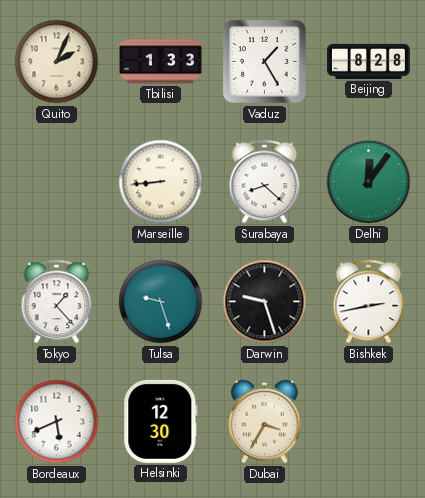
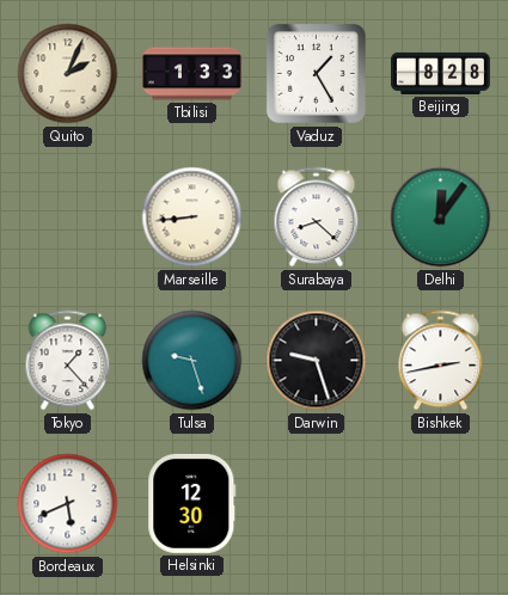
Dubai: 3:35 -> none
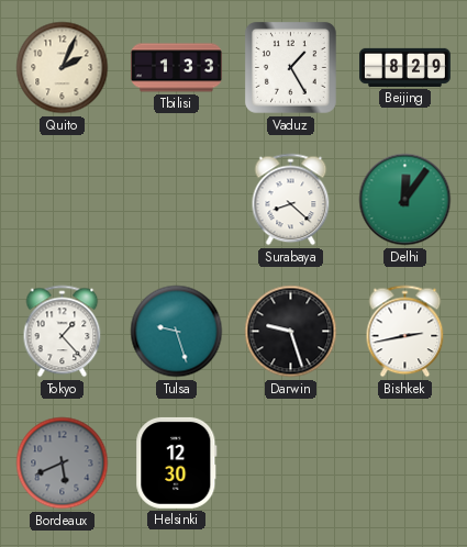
Beijing: 8:28 -> 8:29
Marseille: 8:44 -> none
Bordeaux dial: white -> grey
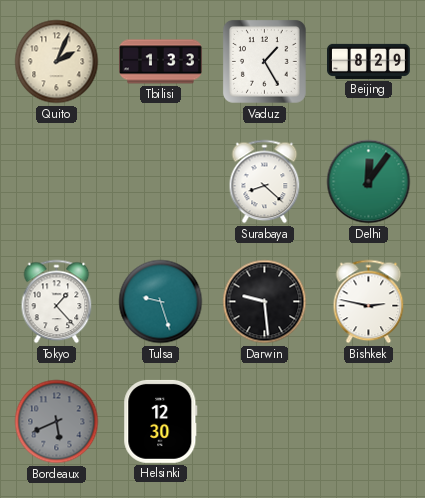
Darwin: 9:27 -> 9:29
Bishkek: 2:43 -> 2:47
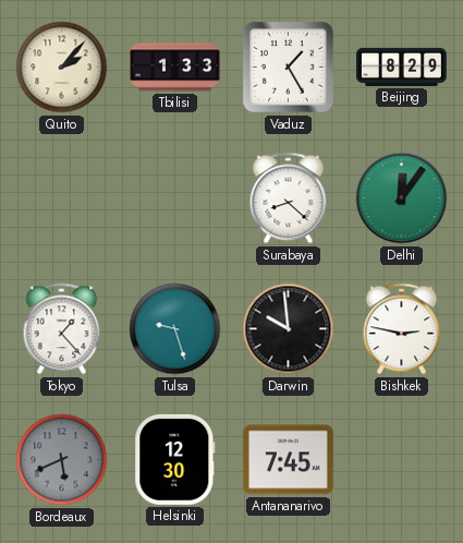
Quito: 2:04 -> 2:07
Darwin: 9:29 -> 9:59
Antananarivo: none -> 7:45
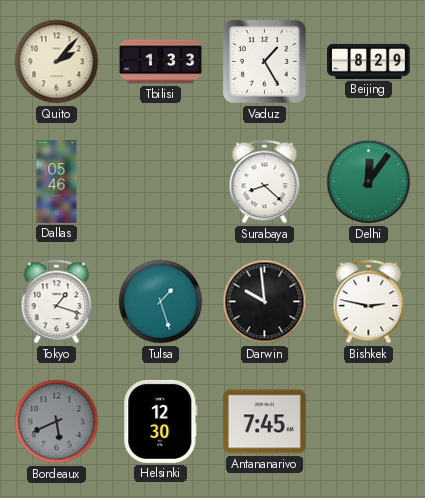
Dallas: none -> 05:46
Tokyo: 1:23 -> 1:18
Tulsa: 9:27 -> 1:27
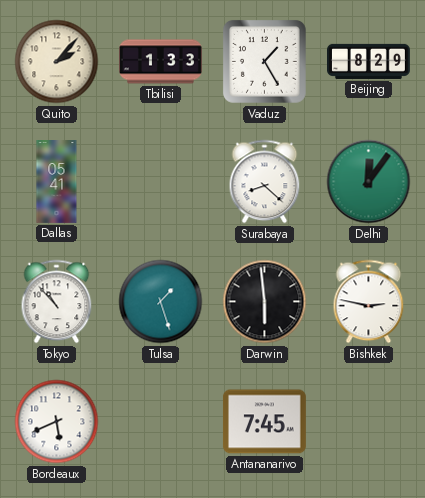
Dallas: 05:46 -> 05:41
Tokyo: 1:18 -> 10:53
Darwin: 9:59 -> 5:59
Bordeaux dial: grey -> white
Helsinki: 12:30 -> none
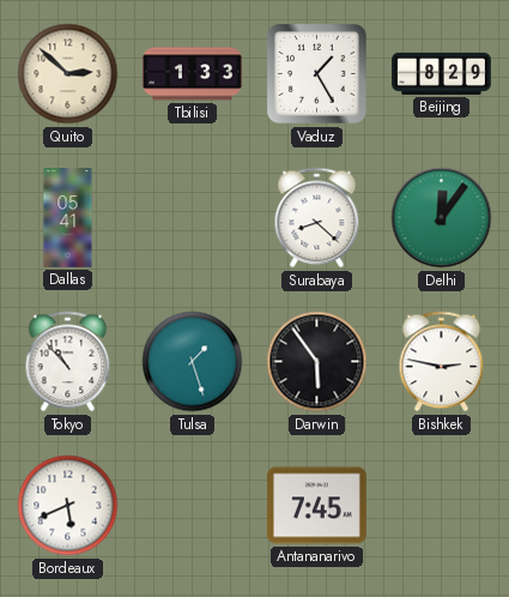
Quito: 2:07 -> 2:52
Darwin: 5:59 -> 5:54
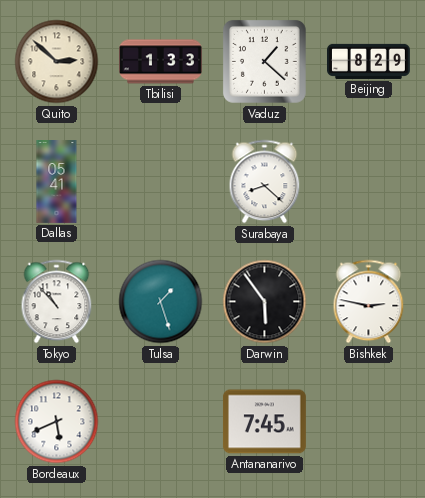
Vaduz: 1:25 -> 1:22
Delhi: 12:06 -> none
